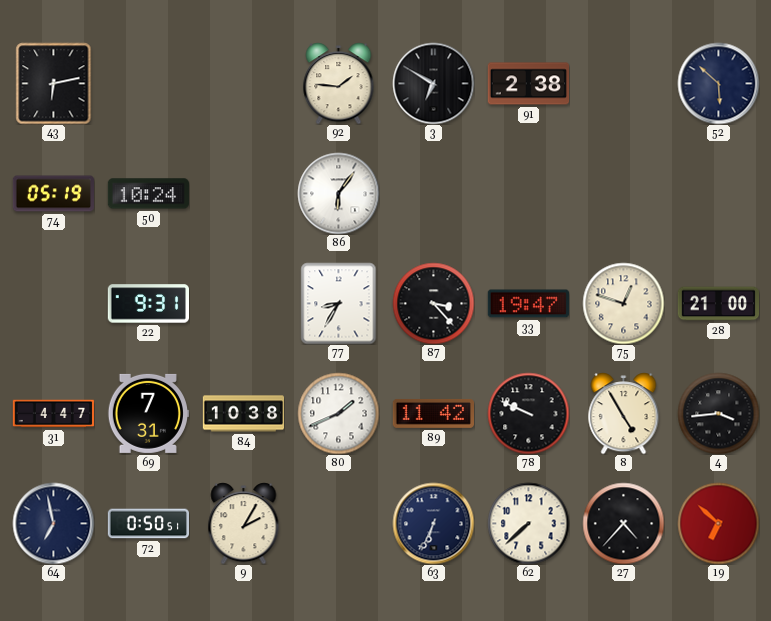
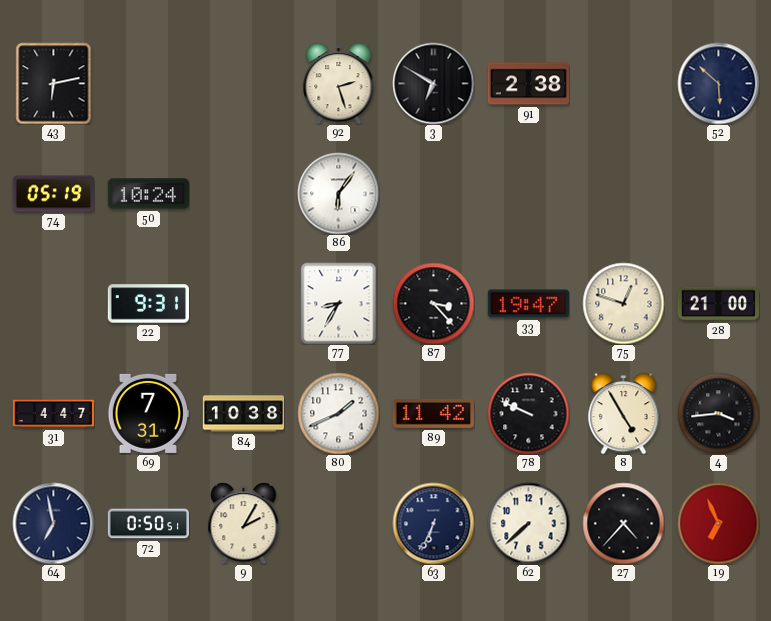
92: 1:46 -> 2:27
19: 6:52 -> 6:56
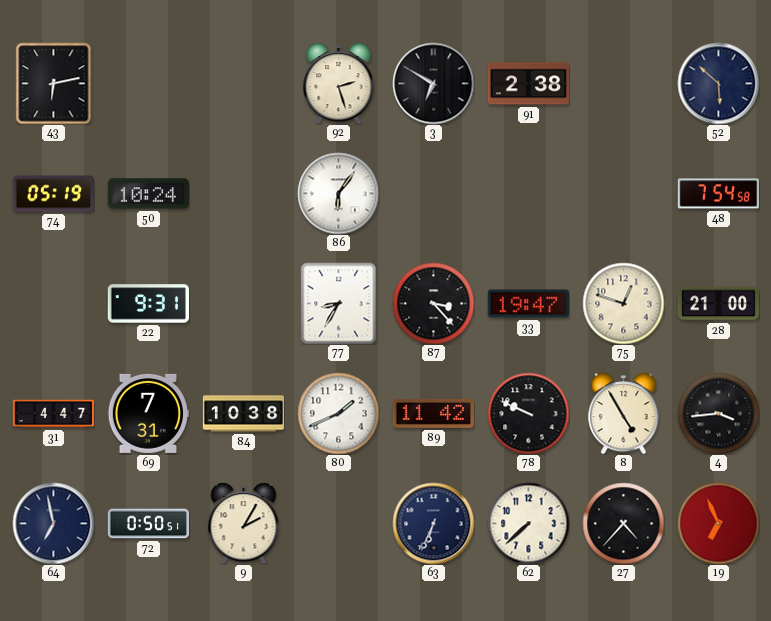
48: none -> 7:54
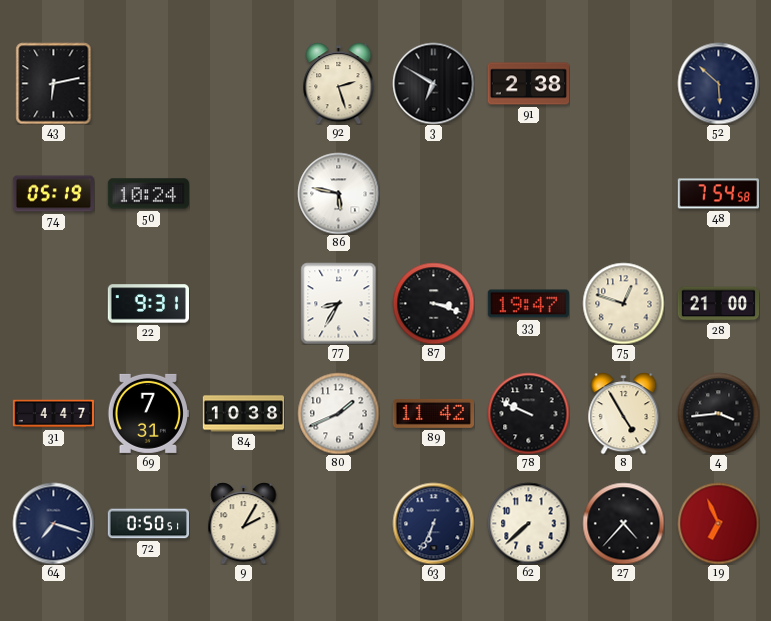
86: 6:06 -> 5:47
87: 3:23 -> 3:18
64: 6:58 -> 7:18
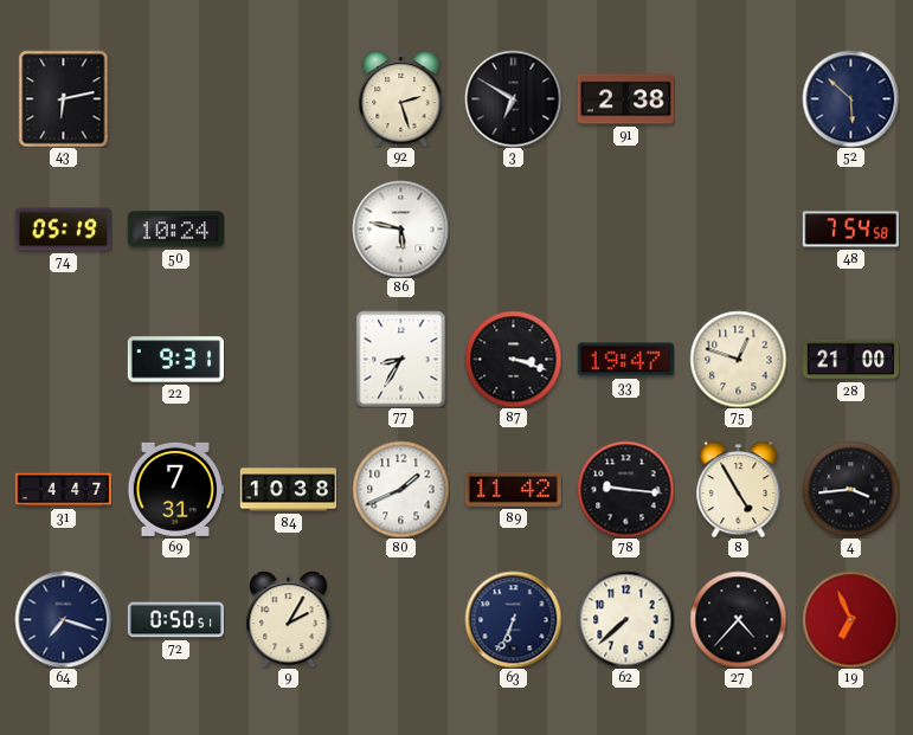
78: 9:49 -> 9:16
